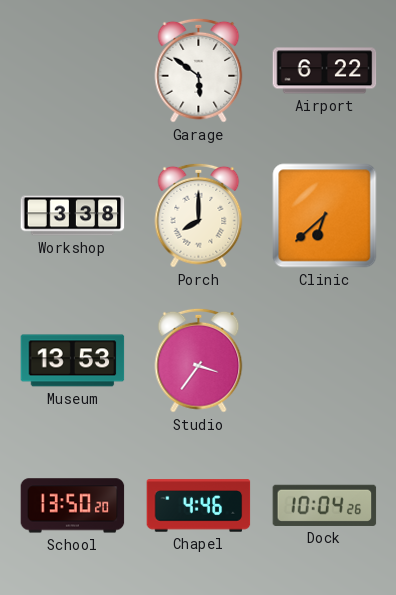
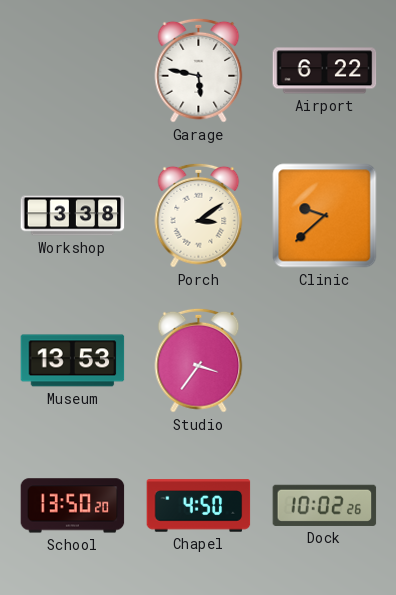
Garage: 5:51 -> 5:47
Porch: 8:00 -> 3:09
Clinic: 6:38 -> 9:38
Chapel: 4:46 -> 4:50
Dock: 10:04 -> 10:02
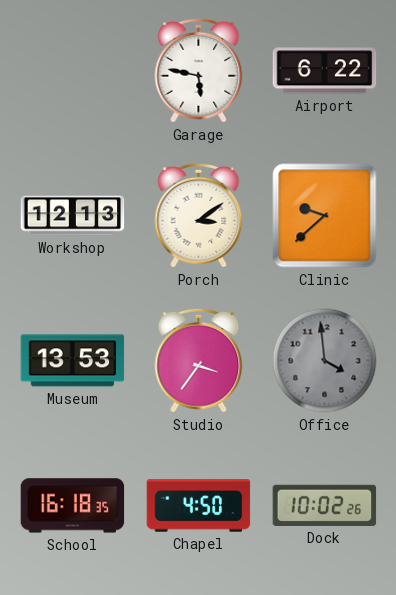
Workshop: 3:38 -> 12:13
Office: none -> 3:59
School: 13:50 -> 16:18
